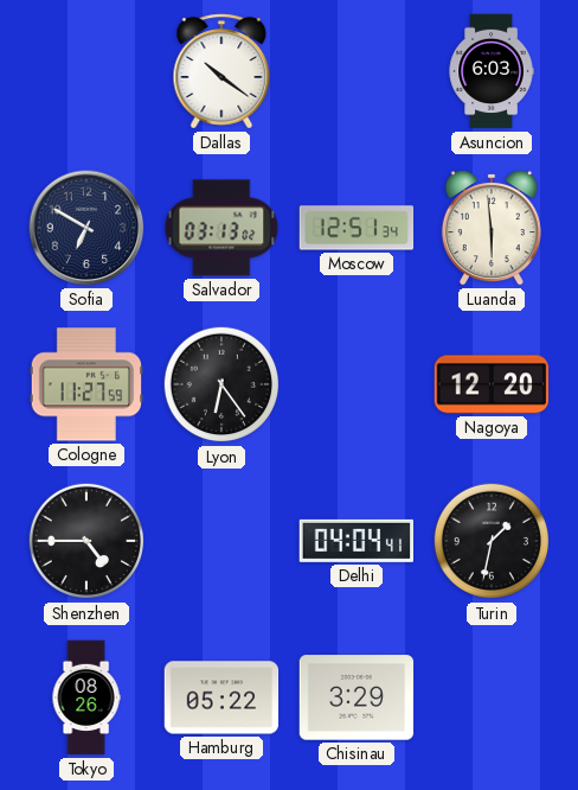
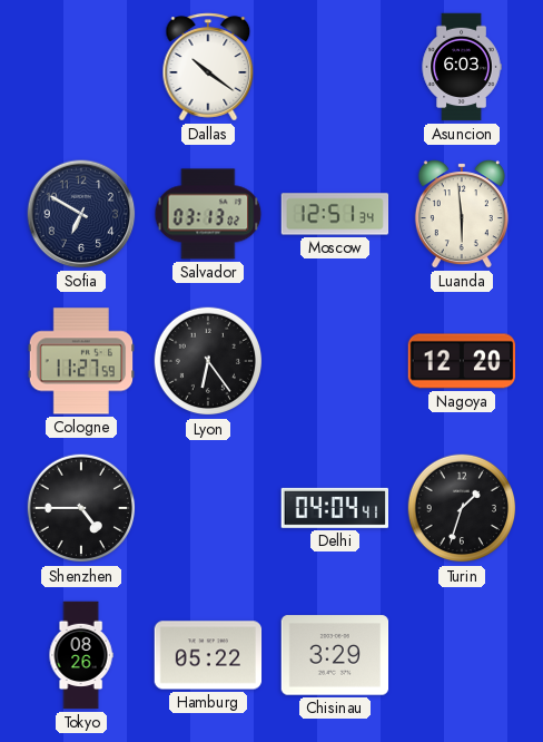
Turin: 1:32 -> 1:33
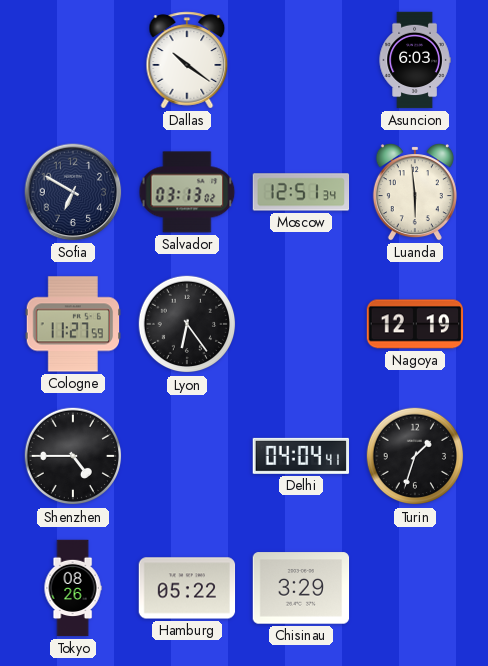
Nagoya: 12:20 -> 12:19
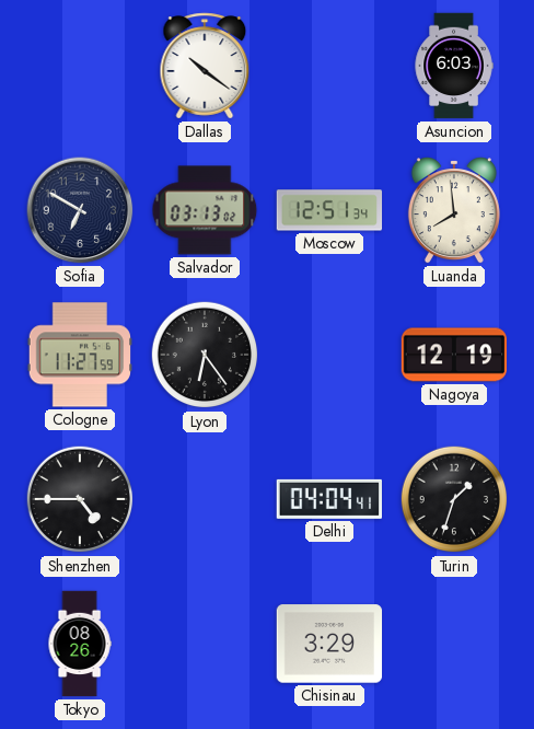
Luanda: 5:59 -> 7:59
Hamburg: 05:22 -> none
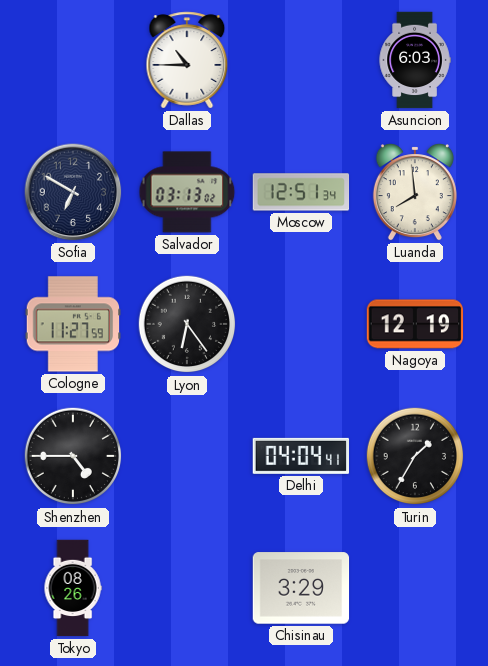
Dallas: 10:21 -> 10:45
Turin: 1:33 -> 1:35
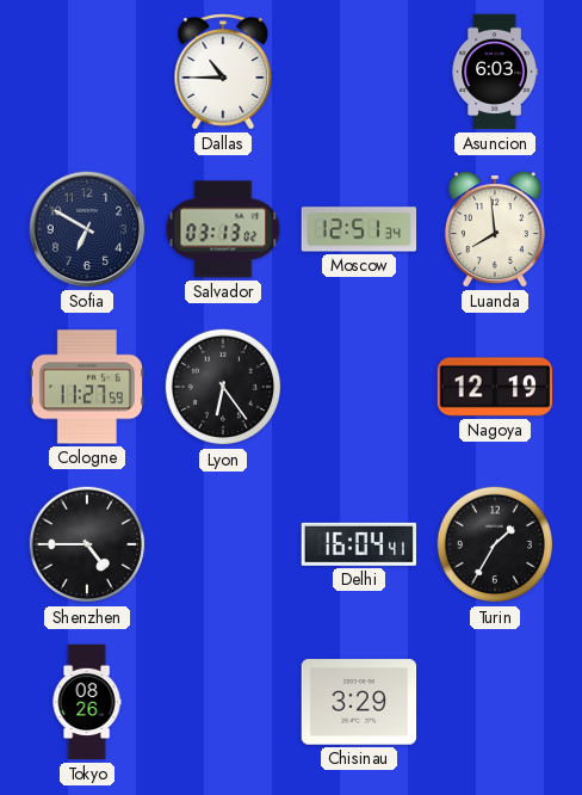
Delhi: 04:04 -> 16:04
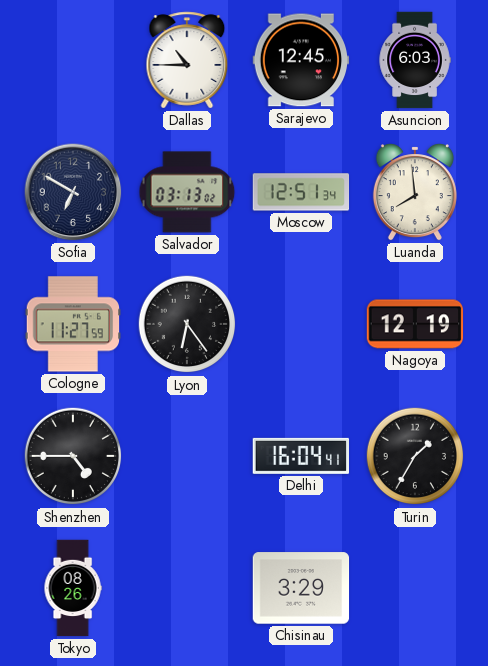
Sarajevo: none -> 12:45
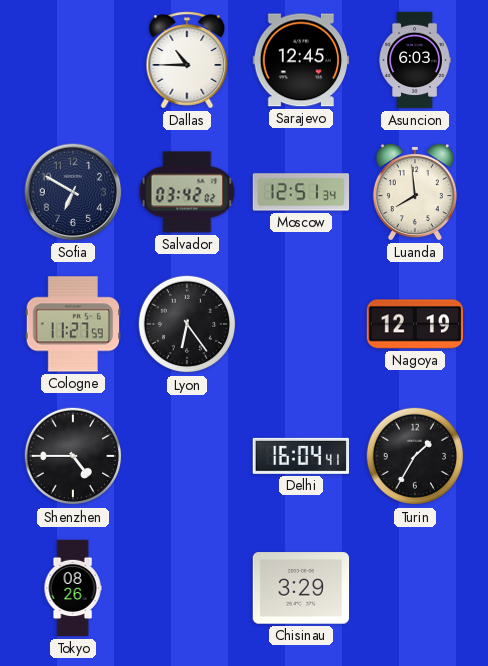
Salvador: 03:13 -> 03:42
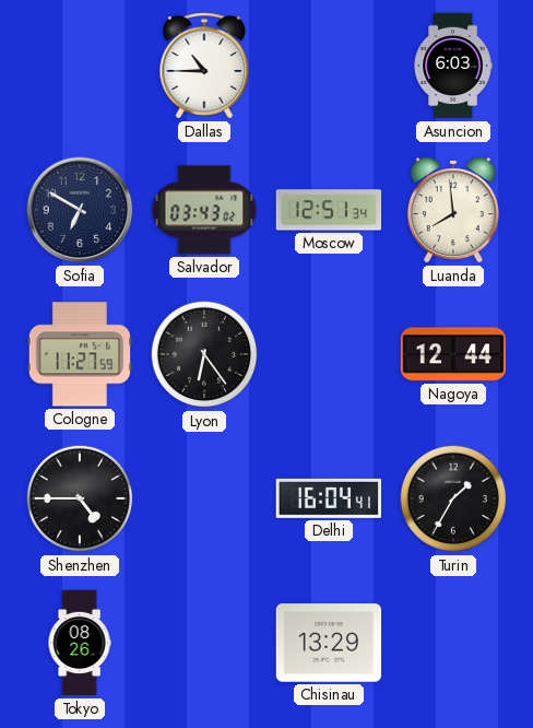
Sarajevo: 12:45 -> none
Salvador: 03:42 -> 03:43
Nagoya: 12:19 -> 12:44
Chisinau: 3:29 -> 13:29
